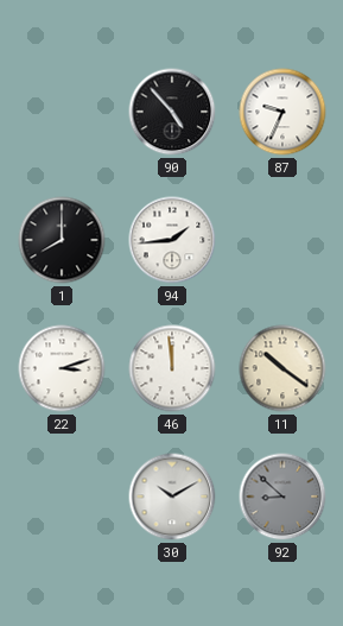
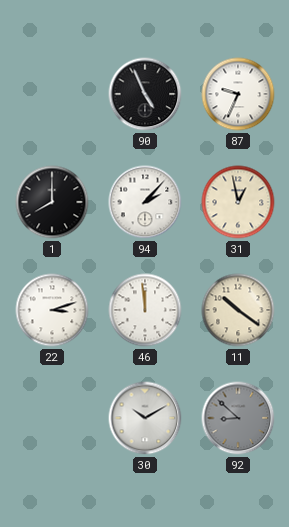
90: 4:53 -> 4:56
94: 1:44 -> 2:07
31: none -> 12:58
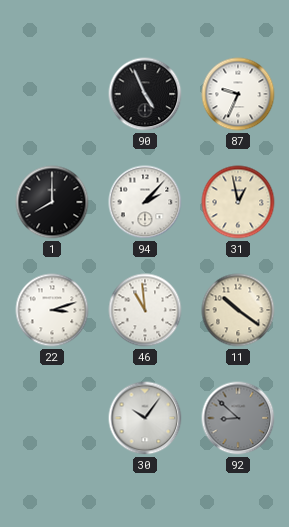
46: 11:59 -> 10:59
30: 10:10 -> 10:06
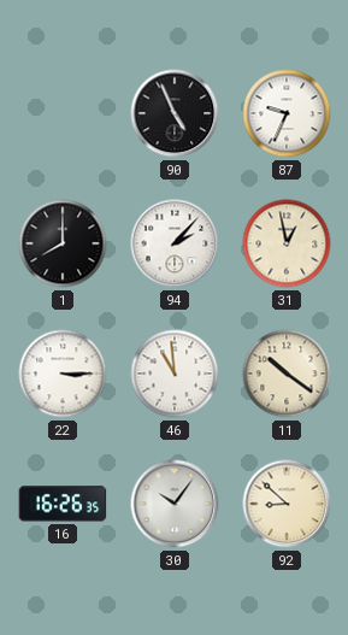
22: 3:12 -> 3:15
16: none -> 16:26
92 dial: grey -> cream
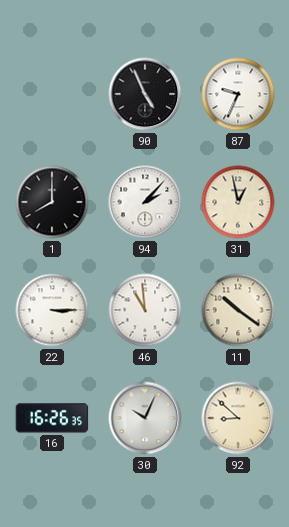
30: 10:06 -> 10:04
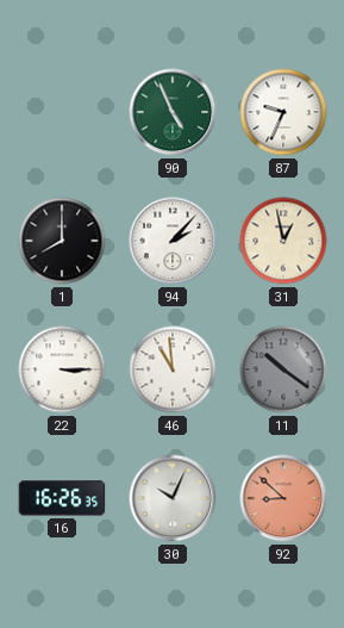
90 dial: black -> green
11 dial: cream -> grey
92 dial: cream -> salmon
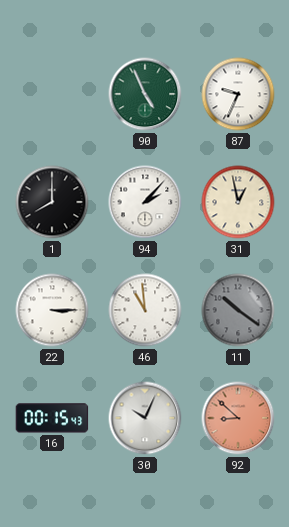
16: 16:26 -> 00:15
